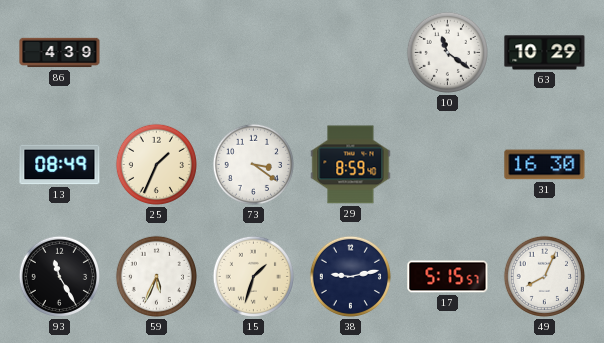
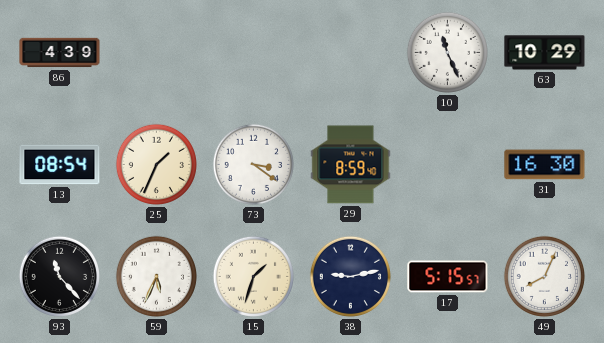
10: 11:21 -> 11:26
13: 08:49 -> 08:54
93: 11:25 -> 11:23
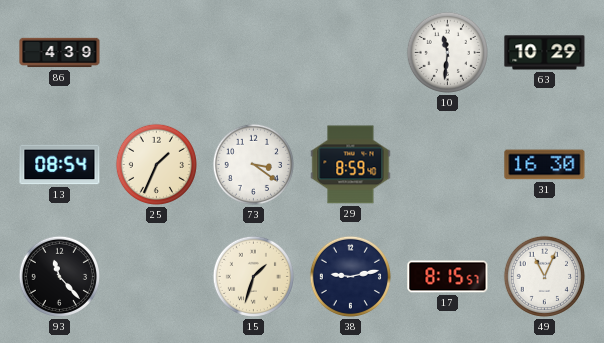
10: 11:26 -> 11:31
59: 5:34 -> none
17: 5:15 -> 8:15
49: 8:04 -> 11:04
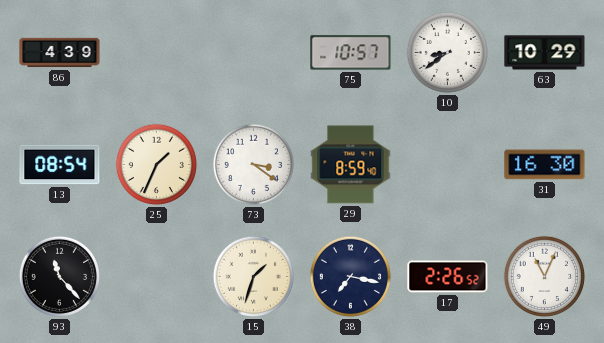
75: none -> 10:57
10: 11:31 -> 8:39
38: 9:13 -> 7:17
17: 8:15 -> 2:26
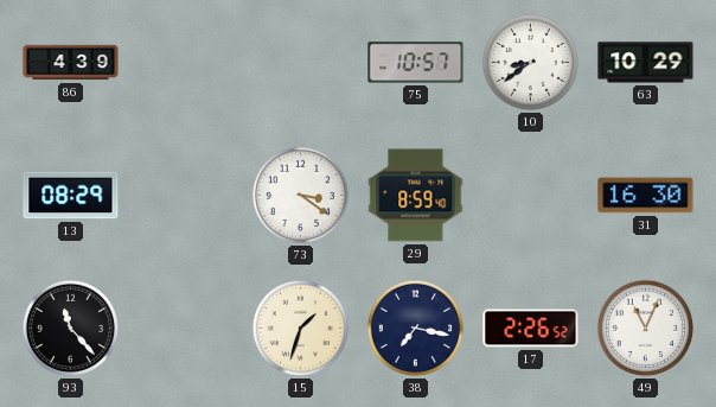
13: 08:54 -> 08:29
25: 1:34 -> none
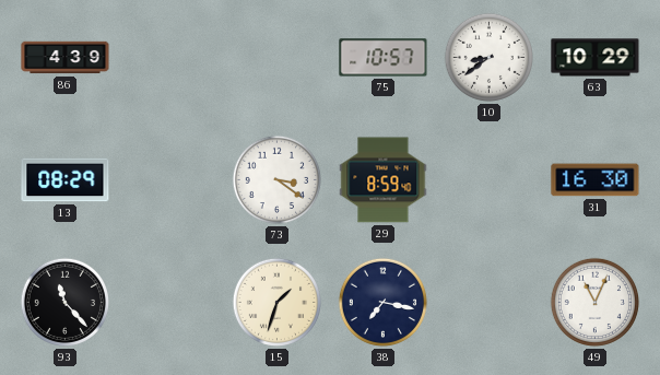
17: 2:26 -> none
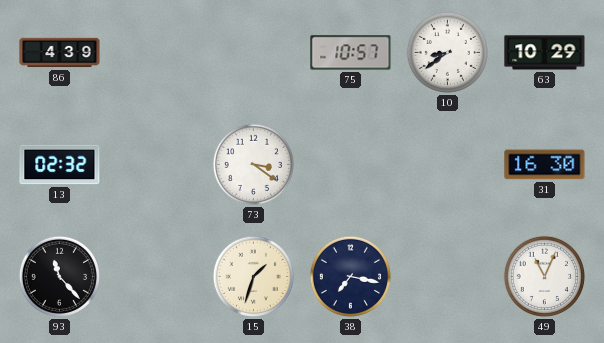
13: 08:29 -> 02:32
29: 8:59 -> none
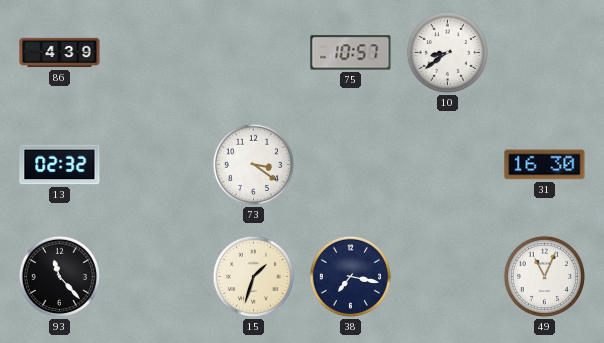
63: 10:29 -> none
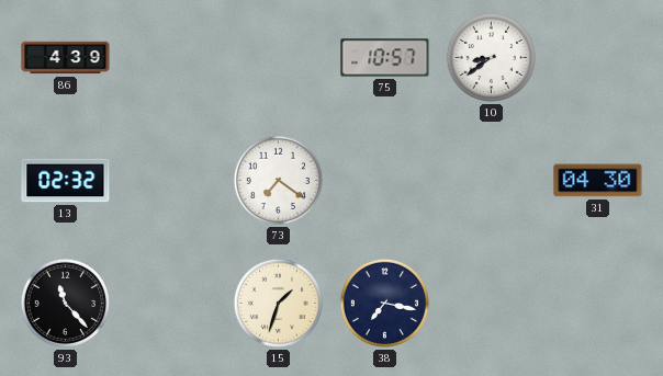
73: 3:21 -> 7:21
31: 16:30 -> 04:30
49: 11:04 -> none
